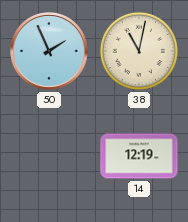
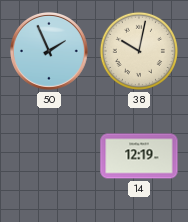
38: 11:02 -> 10:02
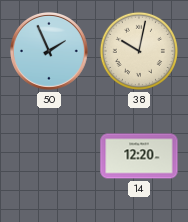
14: 12:19 -> 12:20
